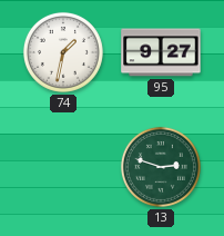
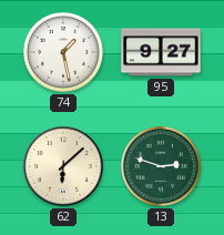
74: 1:32 -> 1:28
62: none -> 6:08
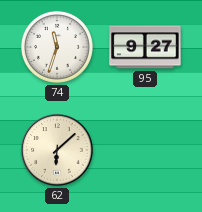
74: 1:28 -> 11:33
13: 2:48 -> none
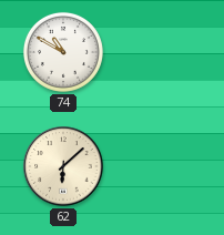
74: 11:33 -> 10:50
95: 9:27 -> none
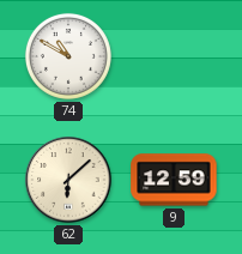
9: none -> 12:59
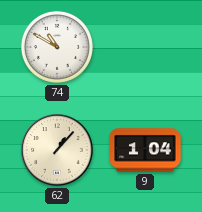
62: 6:08 -> 1:07
9: 12:59 -> 1:04
